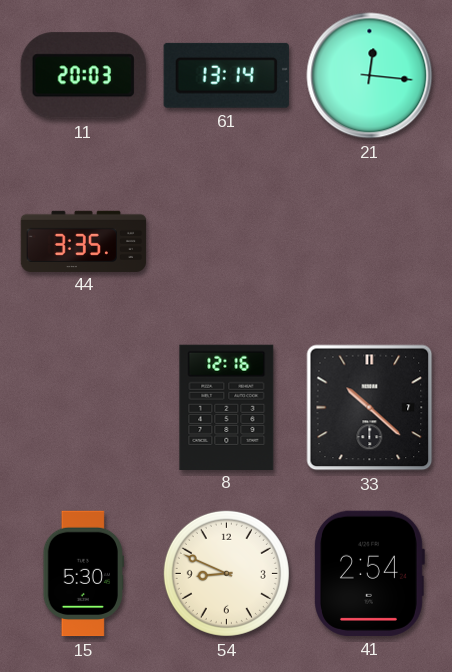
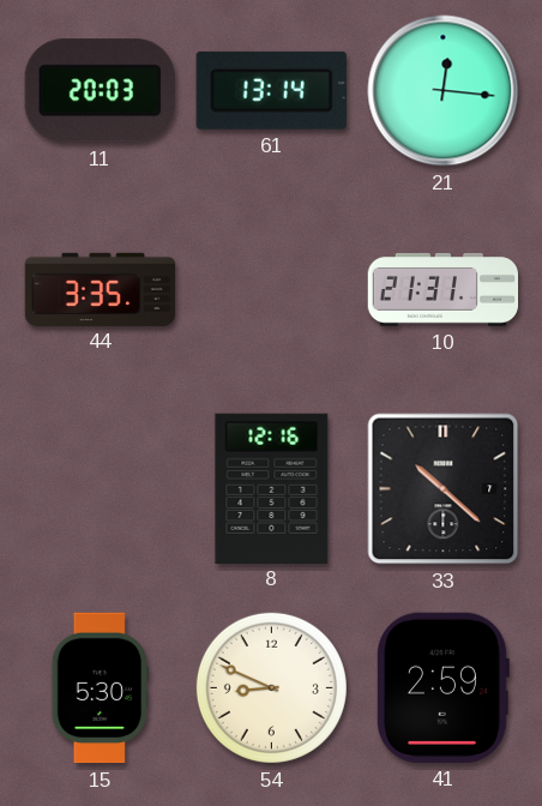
10: none -> 21:31
41: 2:54 -> 2:59
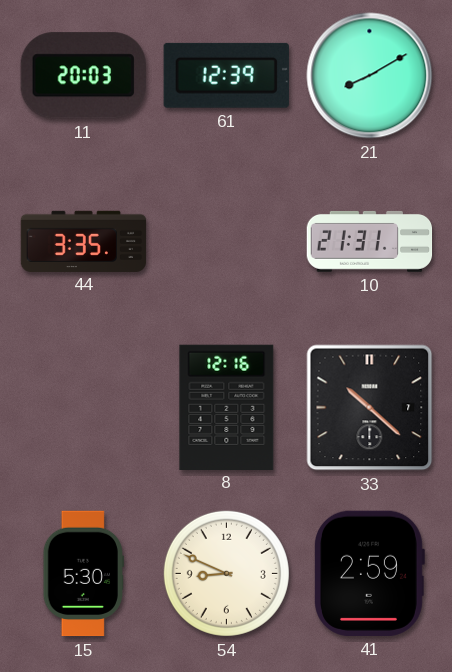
61: 13:14 -> 12:39
21: 12:16 -> 8:10
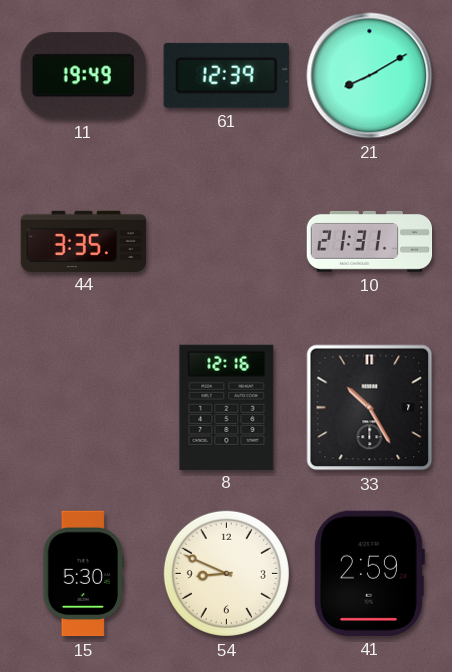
11: 20:03 -> 19:49
33: 10:22 -> 10:25
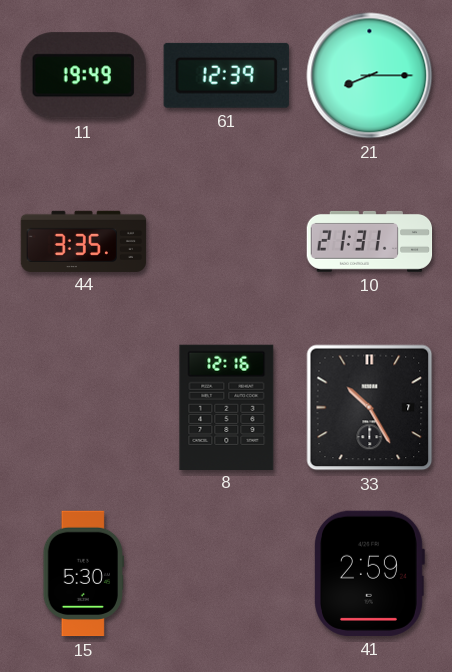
21: 8:10 -> 8:15
54: 8:49 -> none
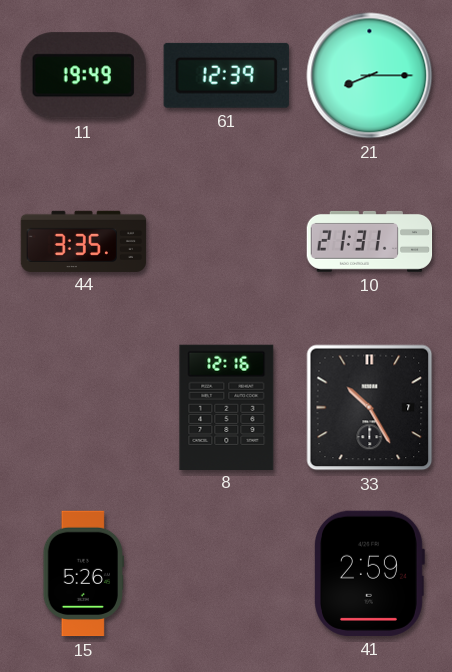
15: 5:30 -> 5:26
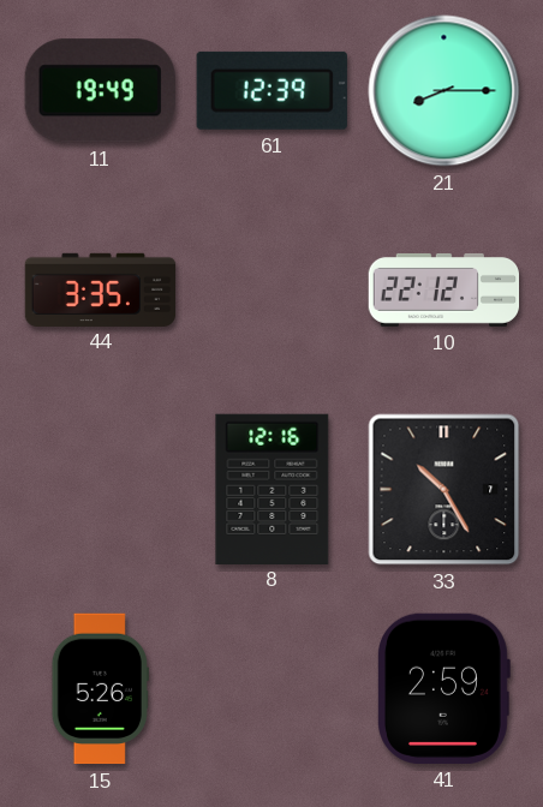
10: 21:31 -> 22:12
